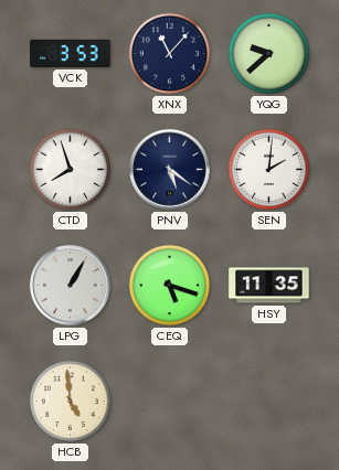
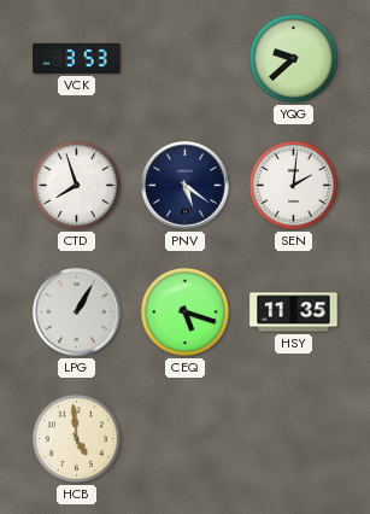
XNX: 11:07 -> none
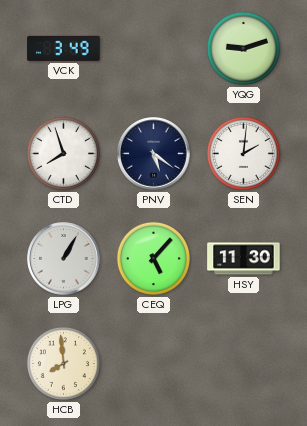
VCK: 3:53 -> 3:49
YQG: 9:38 -> 9:12
CEQ: 5:18 -> 5:07
HSY: 11:35 -> 11:30
HCB: 4:59 -> 7:59
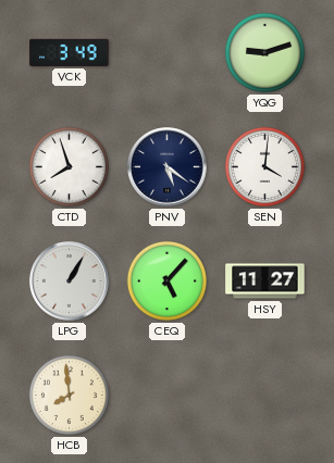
SEN: 2:01 -> 4:01
HSY: 11:30 -> 11:27
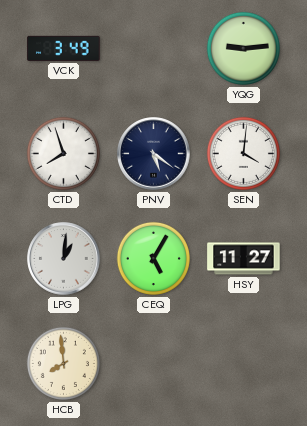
YQG: 9:12 -> 9:14
LPG: 1:05 -> 1:01
CEQ: 5:07 -> 5:05
